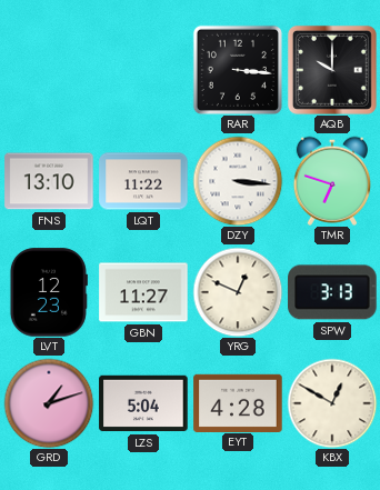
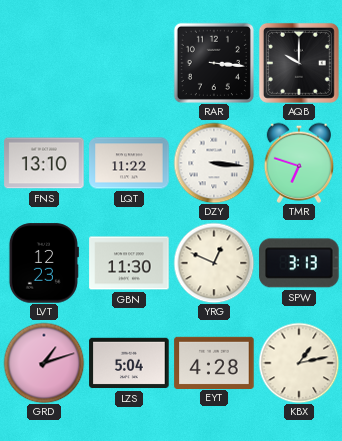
GBN: 11:27 -> 11:30
KBX: 12:50 -> 1:13
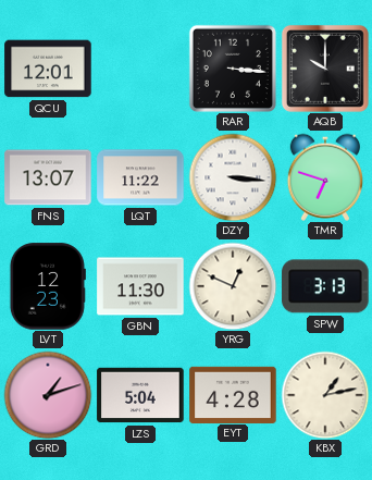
QCU: none -> 12:01
FNS: 13:10 -> 13:07
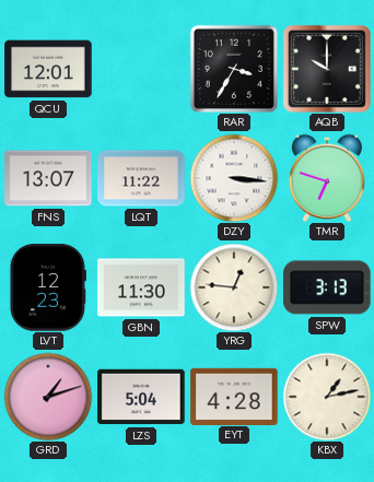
RAR: 3:16 -> 3:35
YRG: 12:49 -> 12:46
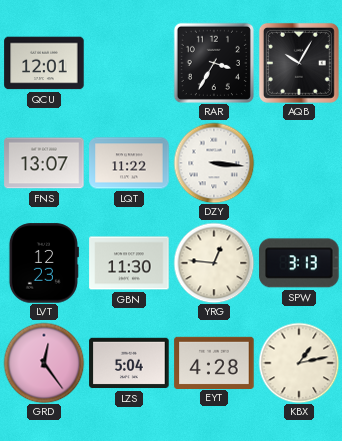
AQB: 10:00 -> 10:05
TMR: 6:48 -> none
GRD: 1:12 -> 12:24
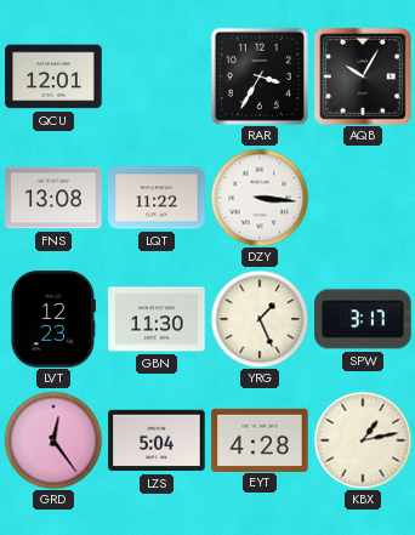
FNS: 13:07 -> 13:08
YRG: 12:46 -> 1:26
SPW: 3:13 -> 3:17
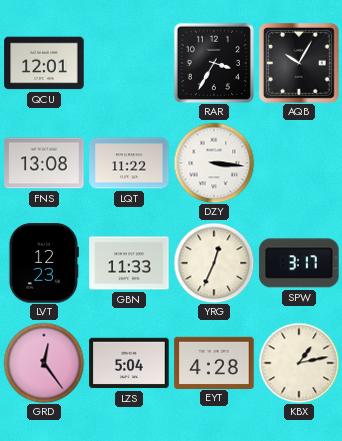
GBN: 11:30 -> 11:33
YRG: 1:26 -> 12:34
